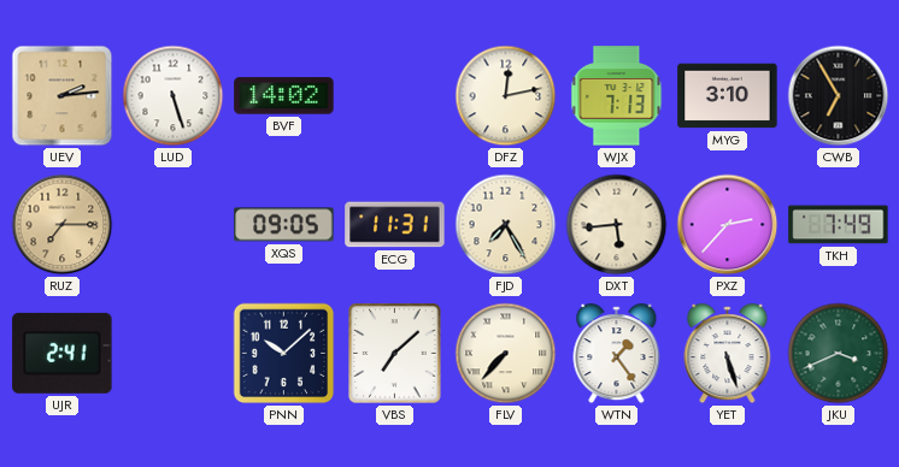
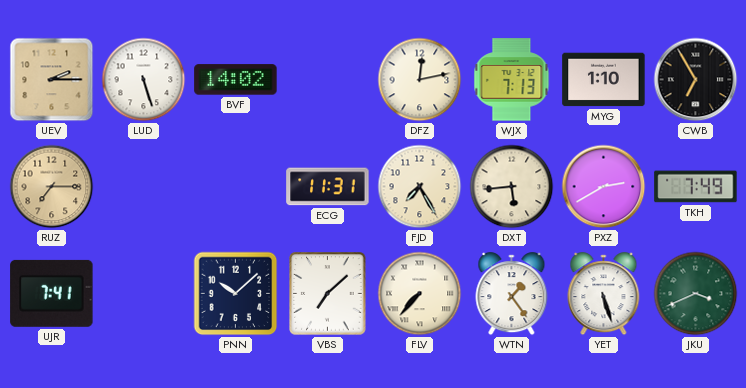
UEV: 2:14 -> 2:15
MYG: 3:10 -> 1:10
XQS: 09:05 -> none
PXZ: 2:37 -> 2:40
UJR: 2:41 -> 7:41
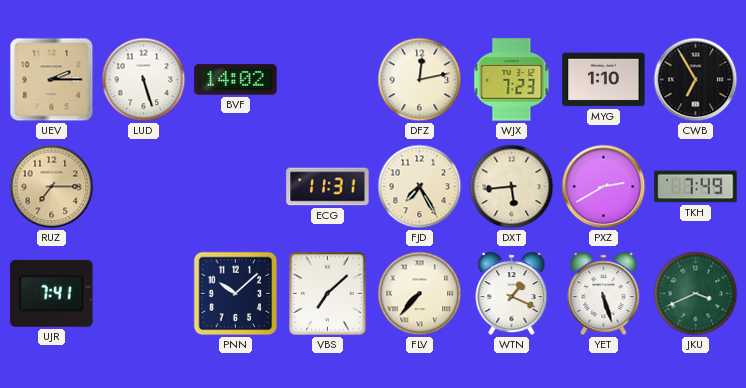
WJX: 7:13 -> 7:23
WTN: 1:24 -> 1:19
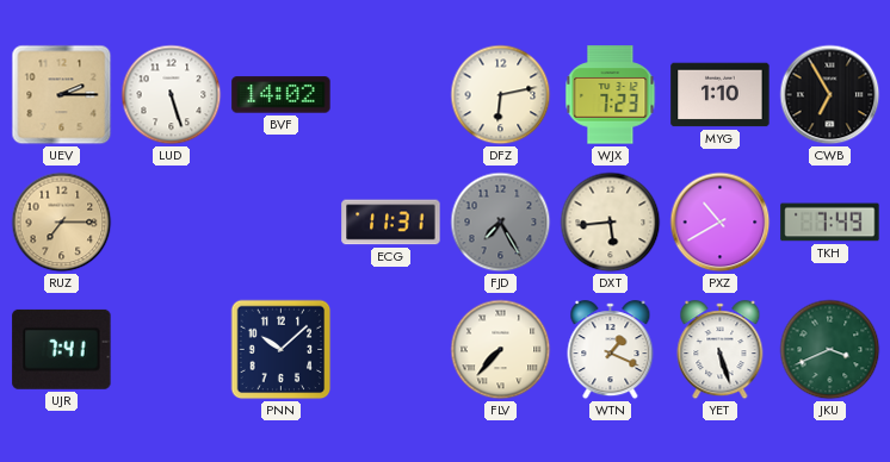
DFZ: 12:13 -> 6:13
FJD dial: cream -> grey
PXZ: 2:40 -> 10:40
VBS: 7:08 -> none
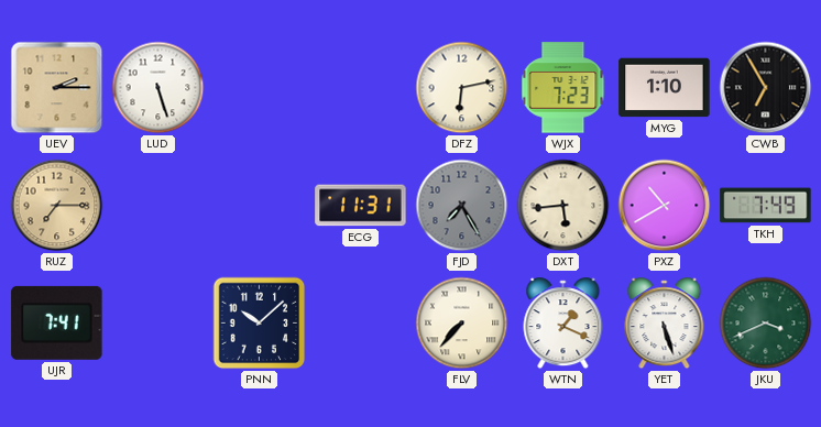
BVF: 14:02 -> none
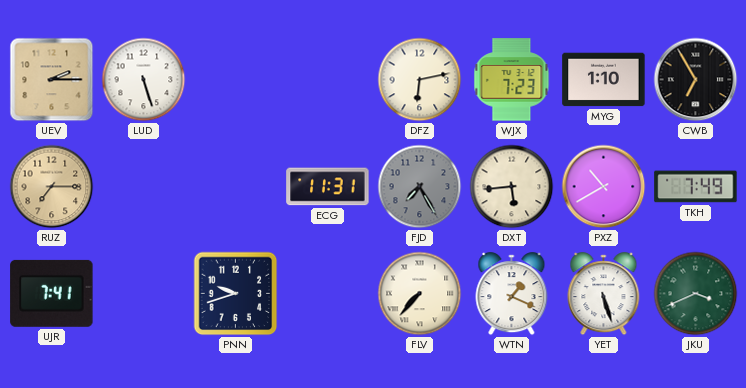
PNN: 10:08 -> 9:42
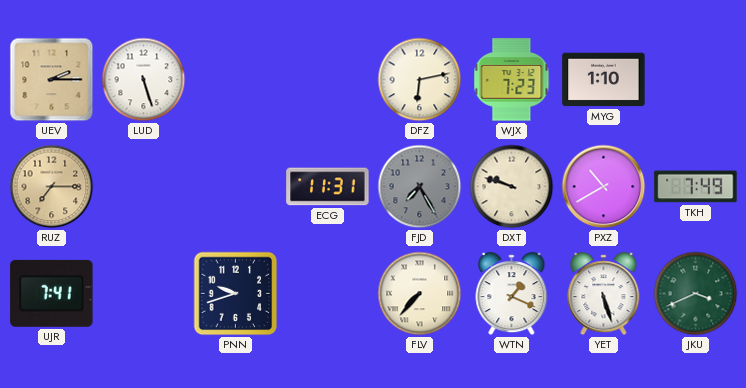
CWB: 6:55 -> none
DXT: 5:44 -> 9:48
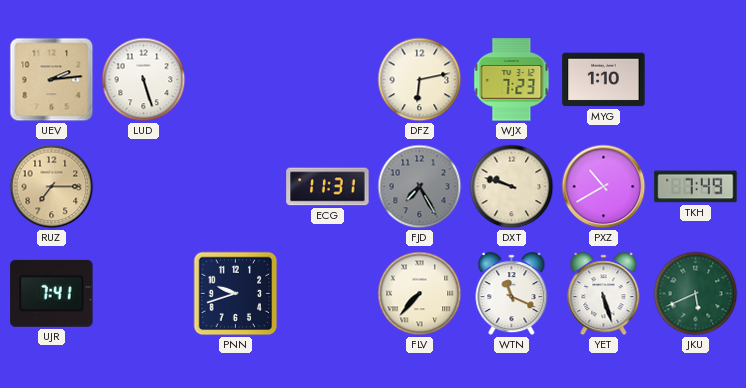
UEV: 2:15 -> 2:14
WTN: 1:19 -> 11:19
JKU: 3:41 -> 5:41
